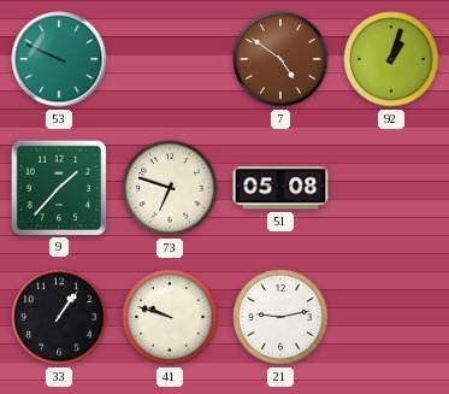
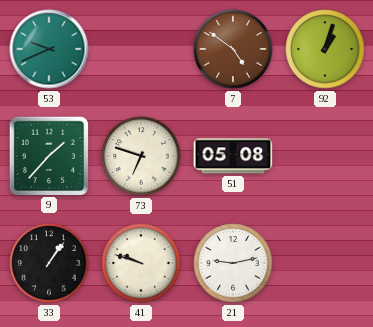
53: 9:49 -> 9:41
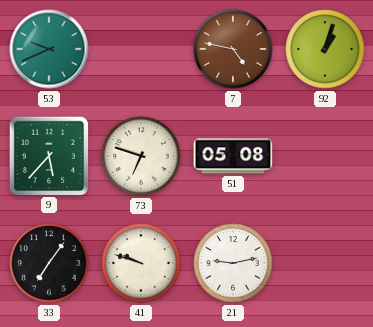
7: 4:51 -> 4:47
9: 1:37 -> 5:37
33: 1:06 -> 7:06
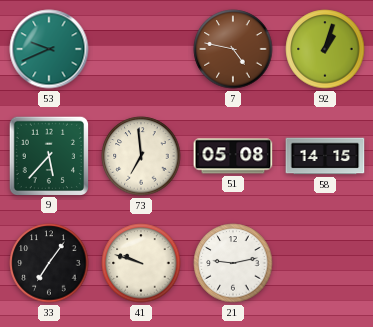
73: 6:48 -> 6:59
58: none -> 14:15
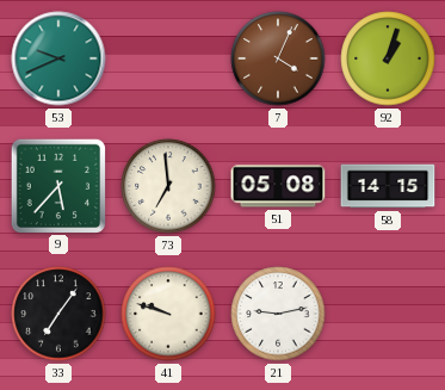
7: 4:47 -> 4:04
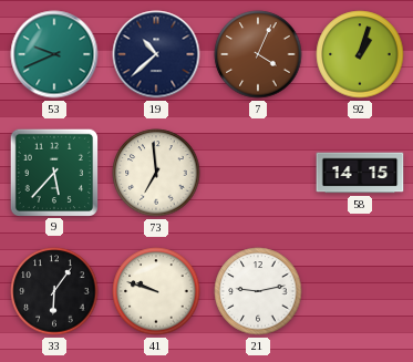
19: none -> 10:38
51: 05:08 -> none
33: 7:06 -> 6:06
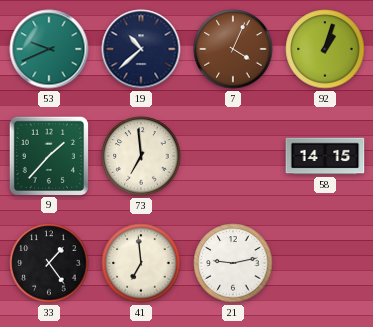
9: 5:37 -> 1:37
33: 6:06 -> 1:24
41: 9:48 -> 6:59
